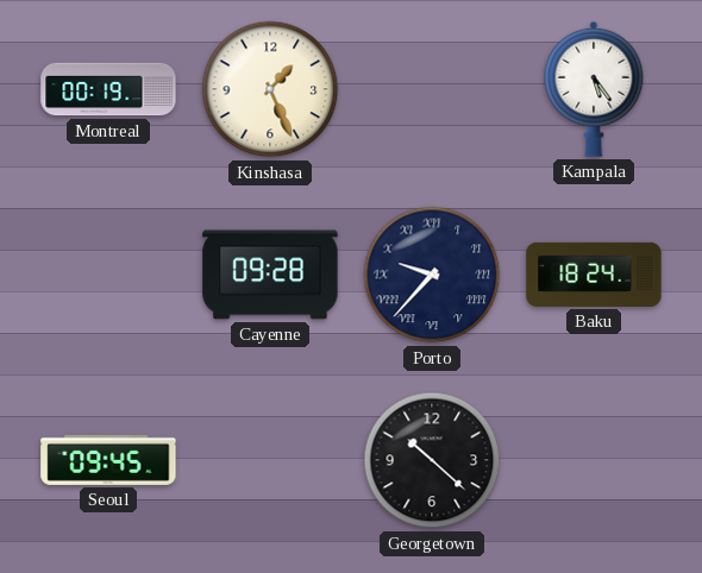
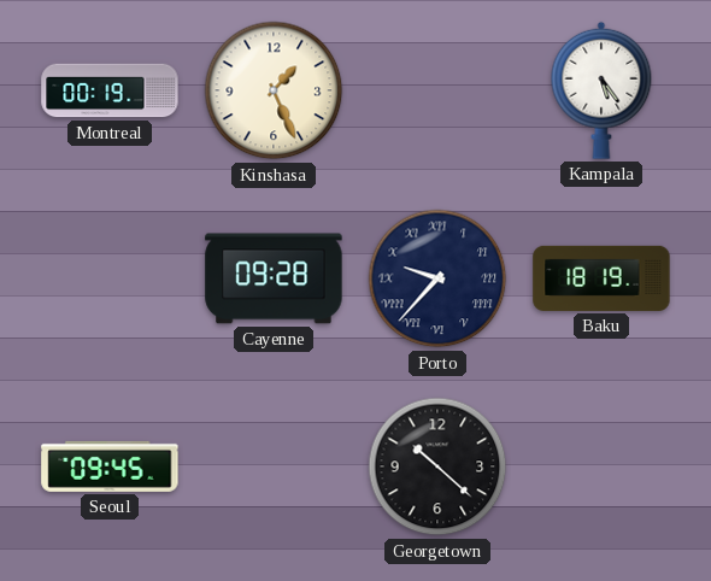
Baku: 18:24 -> 18:19
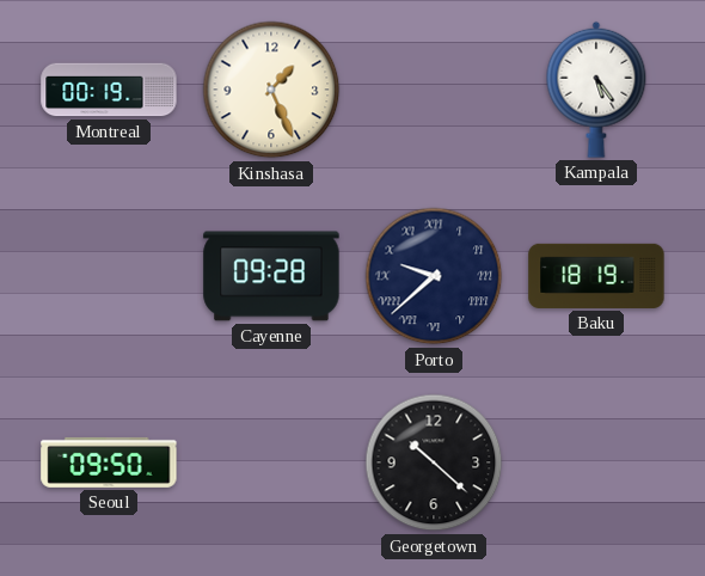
Porto: 9:37 -> 9:38
Seoul: 09:45 -> 09:50
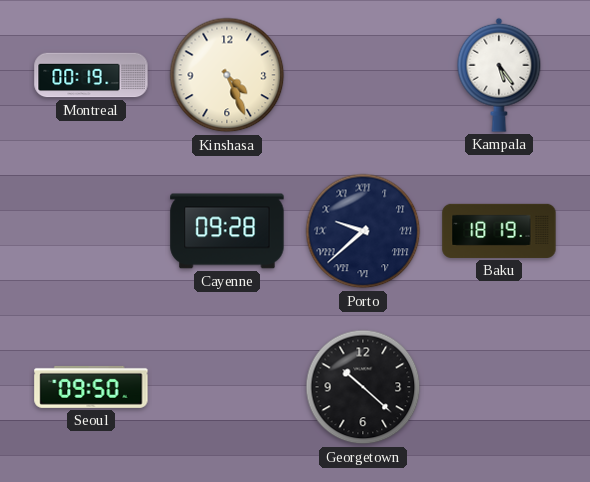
Kinshasa: 1:26 -> 4:26
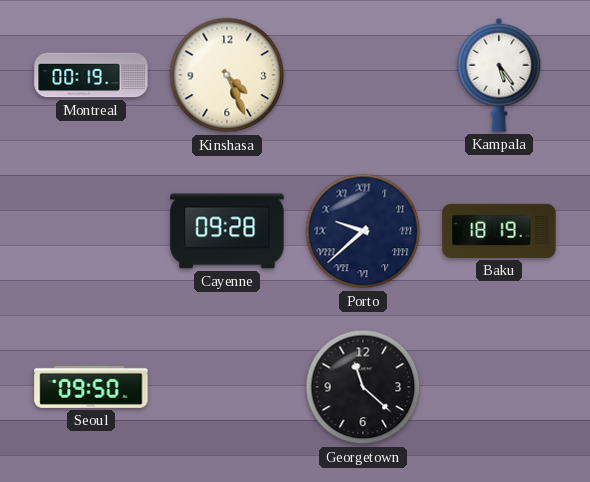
Georgetown: 10:22 -> 11:22
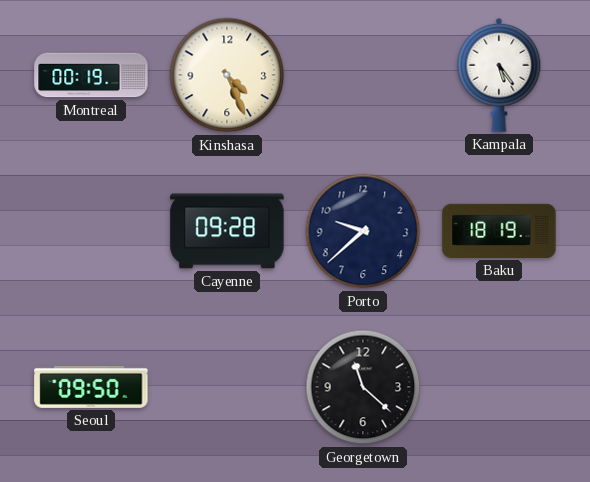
Porto numerals: Roman -> Arabic
